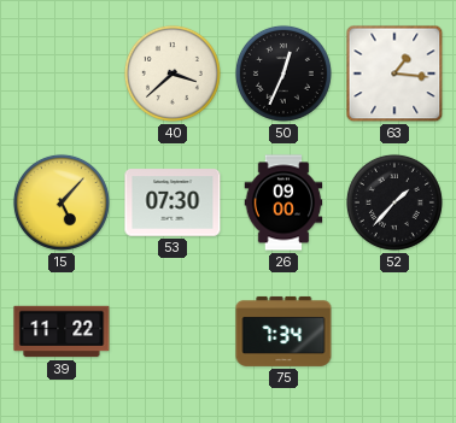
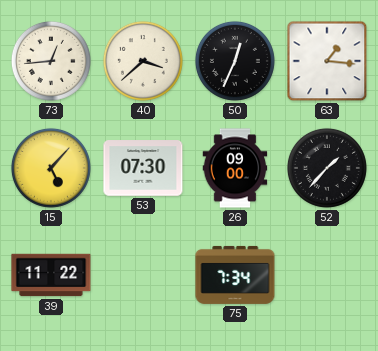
73: none -> 12:44
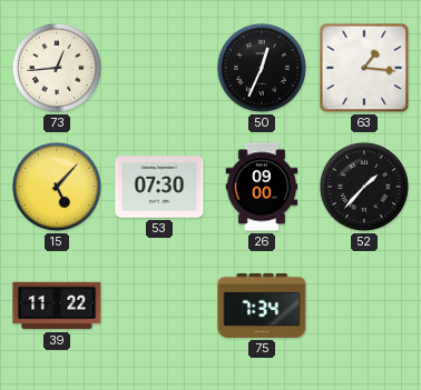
40: 3:38 -> none
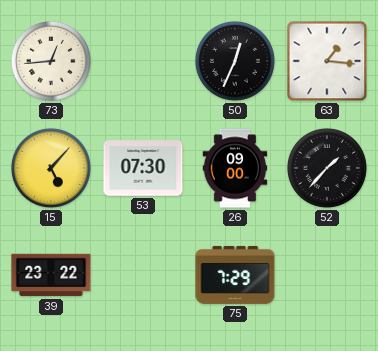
39: 11:22 -> 23:22
75: 7:34 -> 7:29
